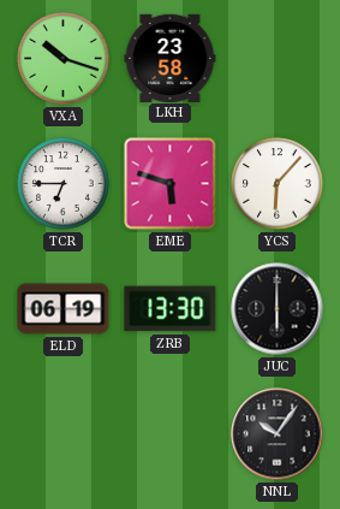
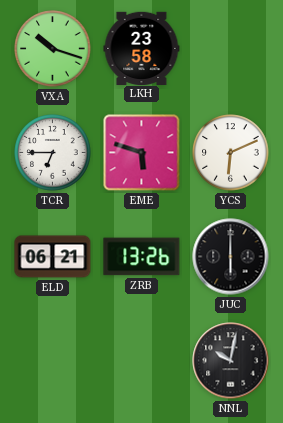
YCS: 6:07 -> 6:11
ELD: 06:19 -> 06:21
ZRB: 13:30 -> 13:26
NNL: 10:06 -> 10:02
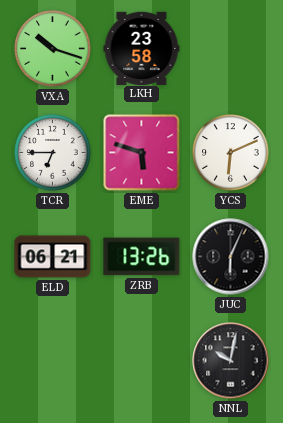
JUC: 6:00 -> 6:04
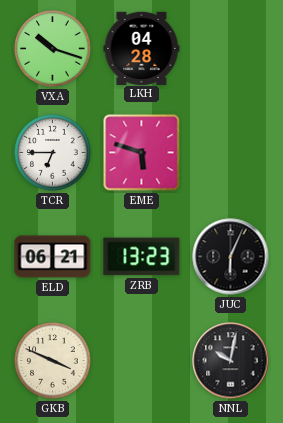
LKH: 23:58 -> 04:28
YCS: 6:11 -> none
ZRB: 13:26 -> 13:23
GKB: none -> 3:49
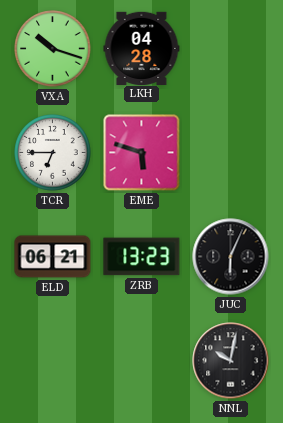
GKB: 3:49 -> none
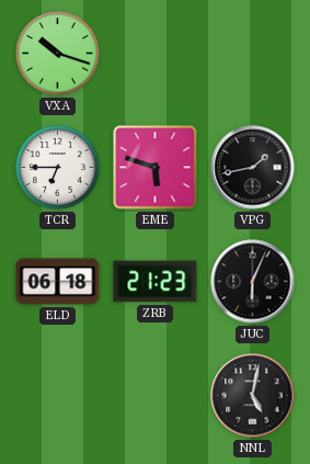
LKH: 04:28 -> none
VPG: none -> 1:43
ELD: 06:21 -> 06:18
ZRB: 13:23 -> 21:23
NNL: 10:02 -> 5:02
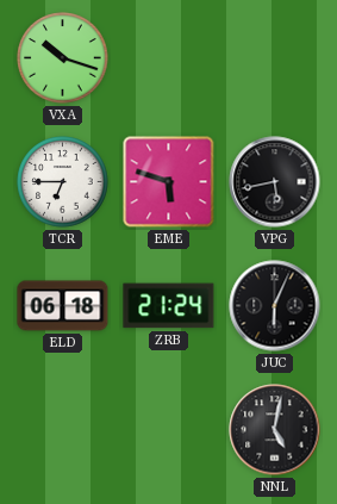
VPG: 1:43 -> 5:43
ZRB: 21:23 -> 21:24
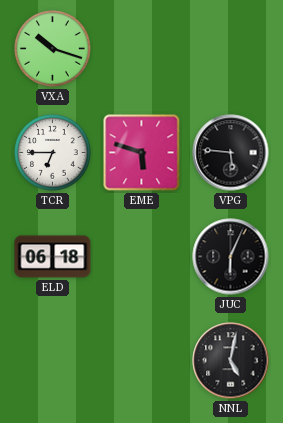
VPG: 5:43 -> 5:46
ZRB: 21:24 -> none
